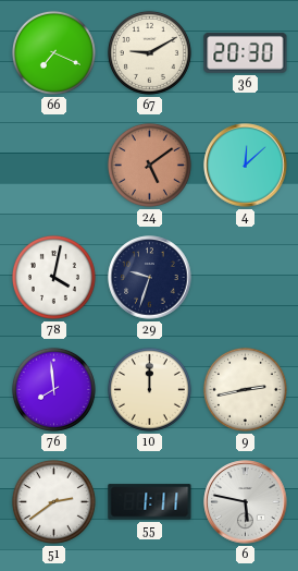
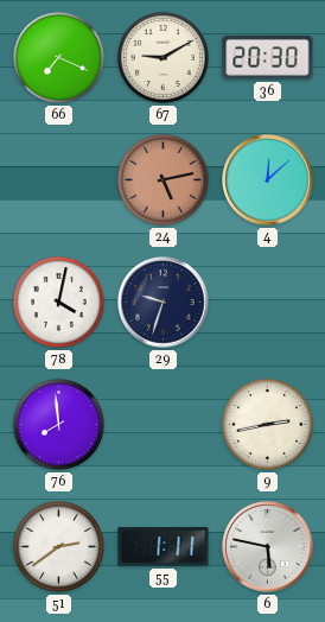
24: 5:09 -> 5:13
10: 12:00 -> none
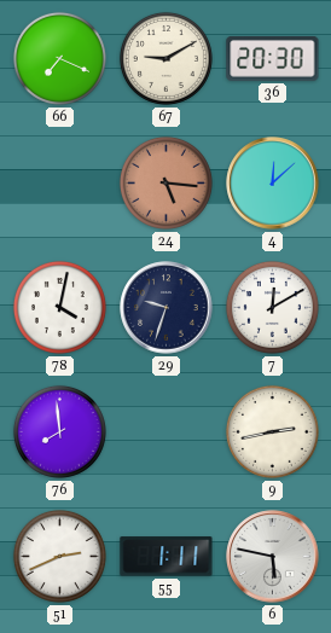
24: 5:13 -> 5:16
7: none -> 12:10
51: 2:39 -> 2:41
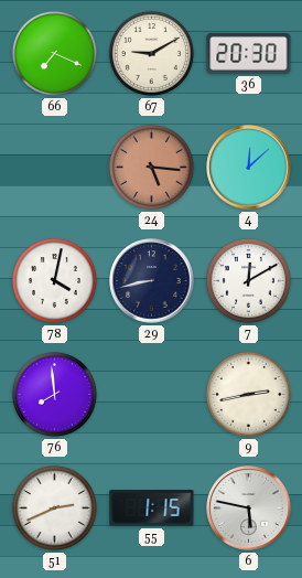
29: 9:33 -> 8:43
55: 1:11 -> 1:15
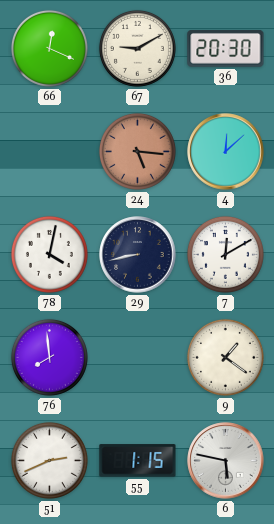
66: 7:19 -> 12:19
9: 2:43 -> 1:21
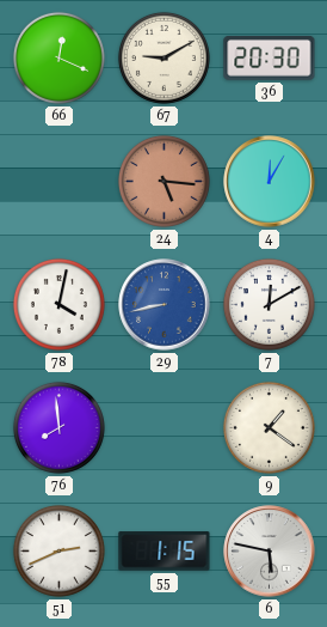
4: 12:08 -> 12:05
29 dial: navy -> blue
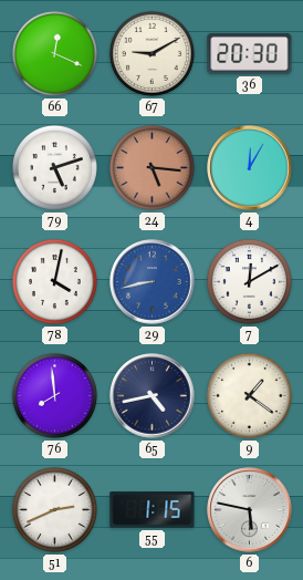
79: none -> 5:12
65: none -> 4:43
